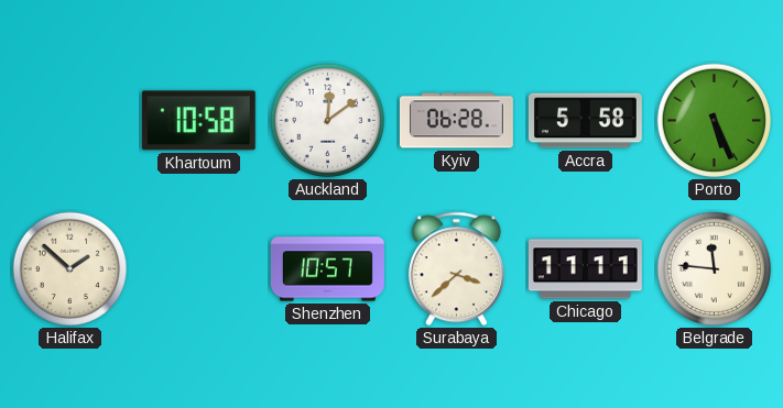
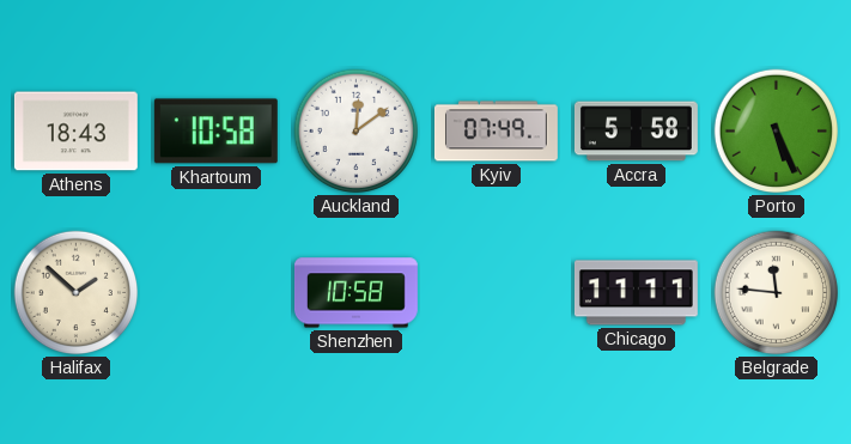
Athens: none -> 18:43
Kyiv: 06:28 -> 07:49
Shenzhen: 10:57 -> 10:58
Surabaya: 3:38 -> none
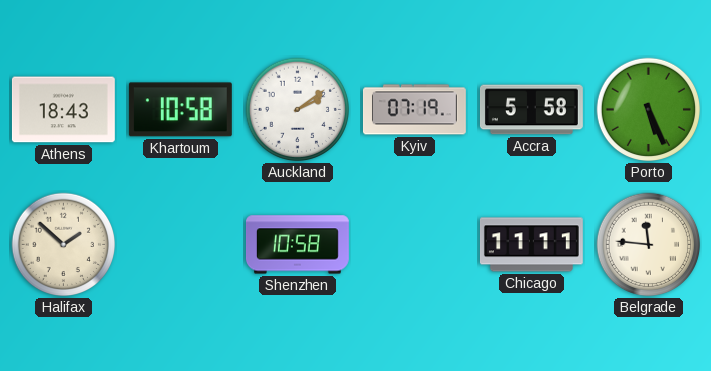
Auckland: 12:09 -> 2:09
Kyiv: 07:49 -> 07:19
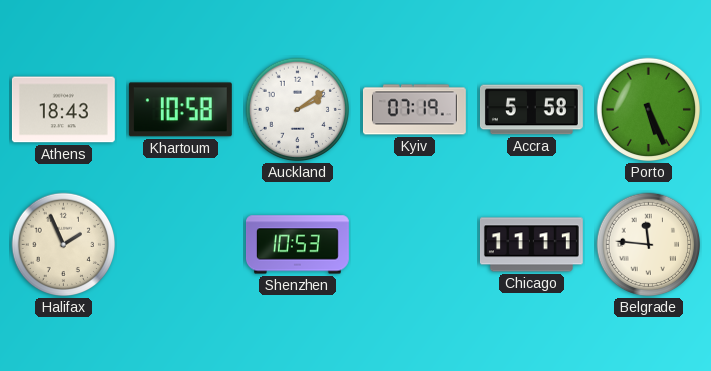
Halifax: 1:52 -> 1:56
Shenzhen: 10:58 -> 10:53
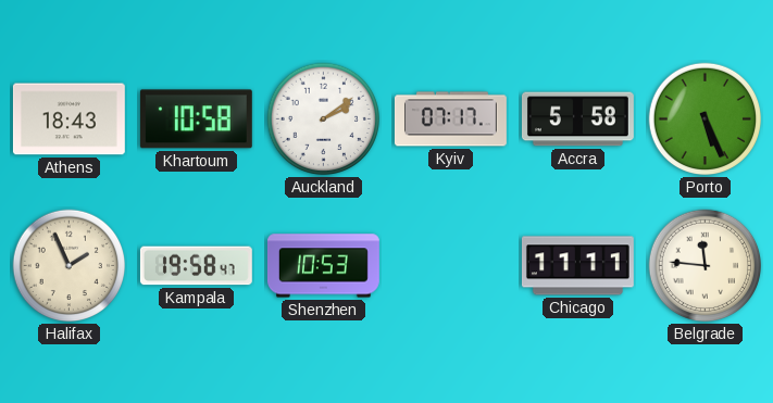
Kyiv: 07:19 -> 07:17
Kampala: none -> 19:58
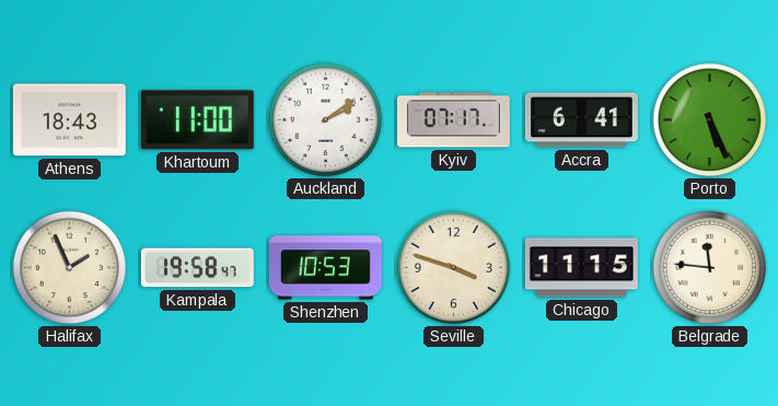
Khartoum: 10:58 -> 11:00
Accra: 5:58 -> 6:41
Seville: none -> 3:48
Chicago: 11:11 -> 11:15
